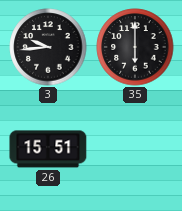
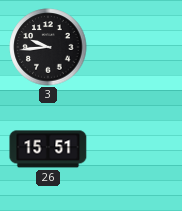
35: 6:00 -> none
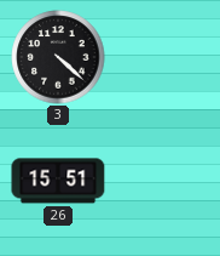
3: 9:44 -> 4:22
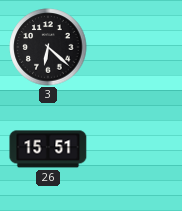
3: 4:22 -> 6:22
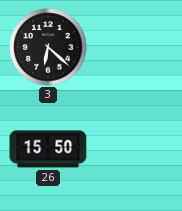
26: 15:51 -> 15:50
